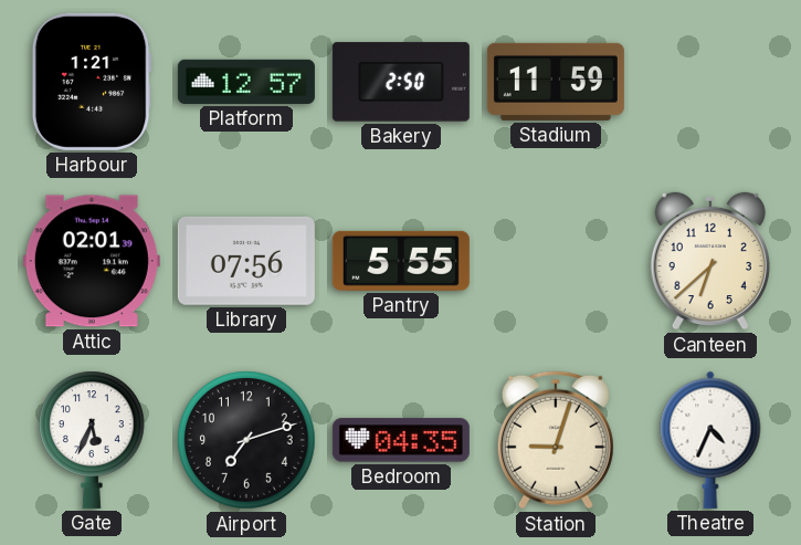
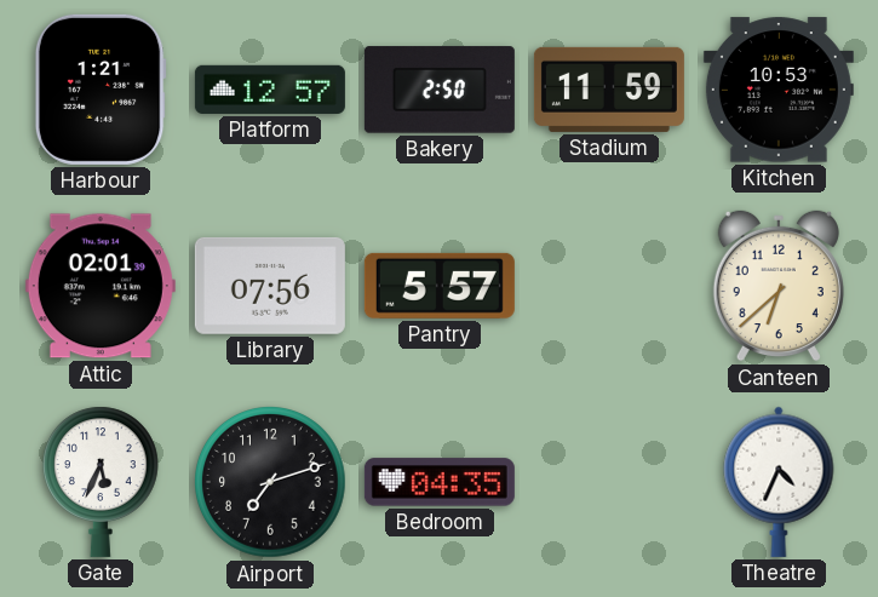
Kitchen: none -> 10:53
Pantry: 5:55 -> 5:57
Station: 9:03 -> none
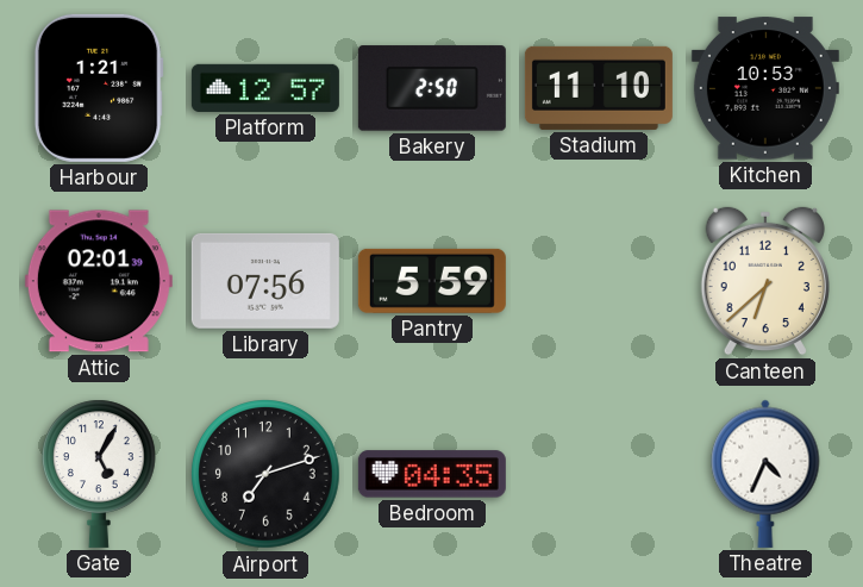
Stadium: 11:59 -> 11:10
Pantry: 5:57 -> 5:59
Gate: 5:34 -> 5:05
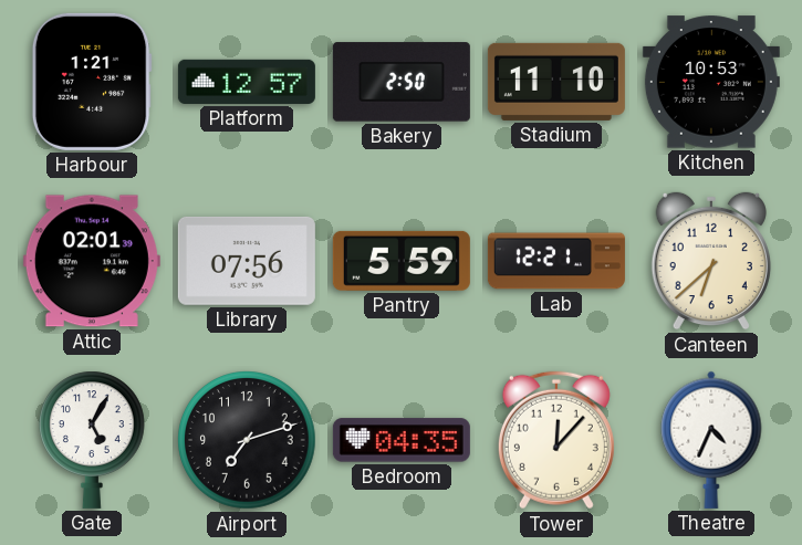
Lab: none -> 12:21
Tower: none -> 12:07
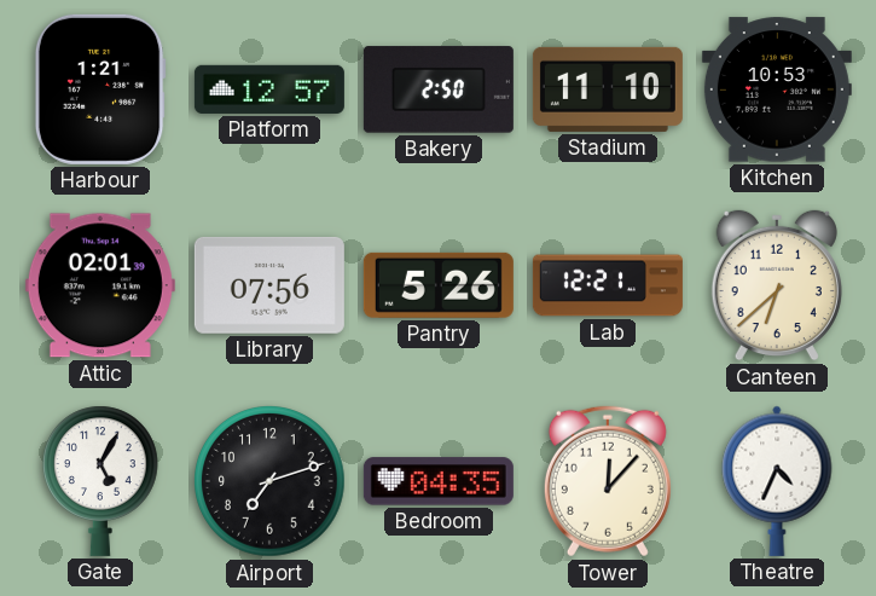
Pantry: 5:59 -> 5:26
